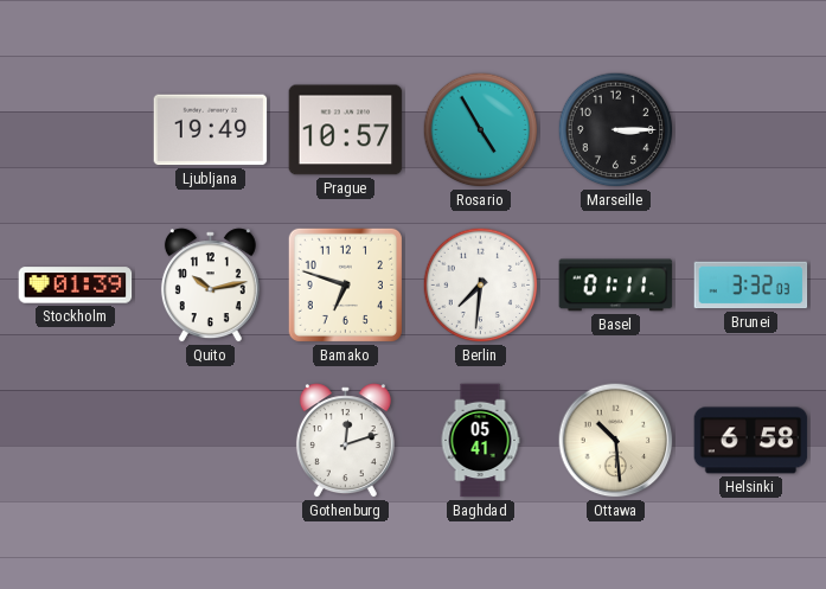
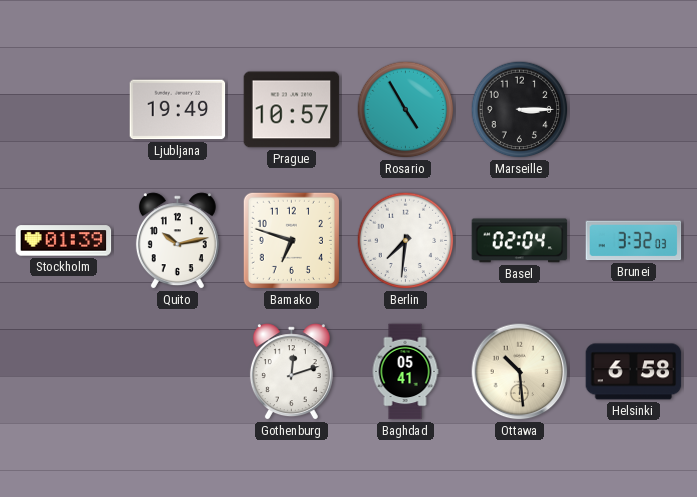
Basel: 01:11 -> 02:04
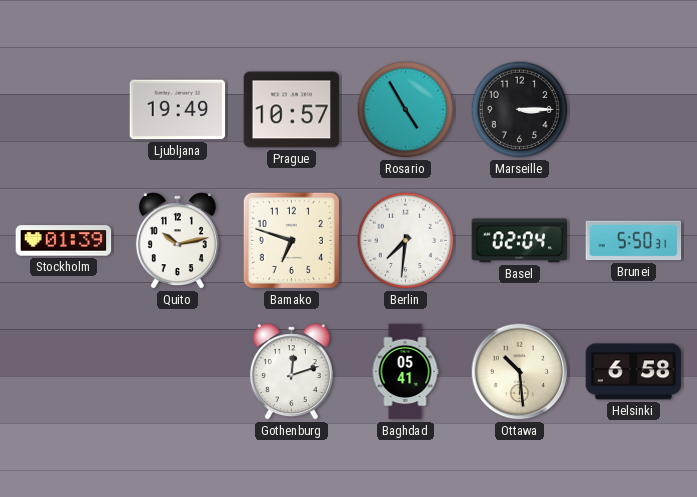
Brunei: 3:32 -> 5:50
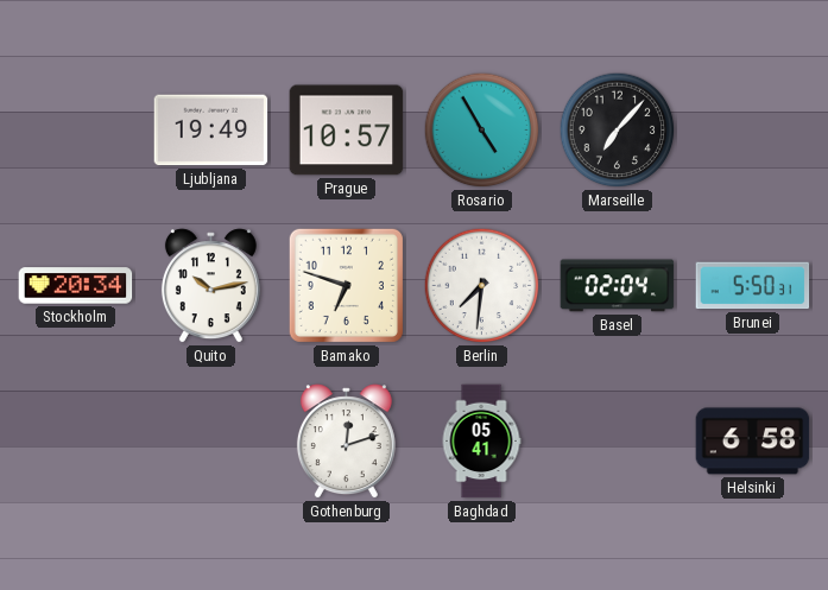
Marseille: 3:15 -> 7:07
Stockholm: 01:39 -> 20:34
Ottawa: 10:29 -> none
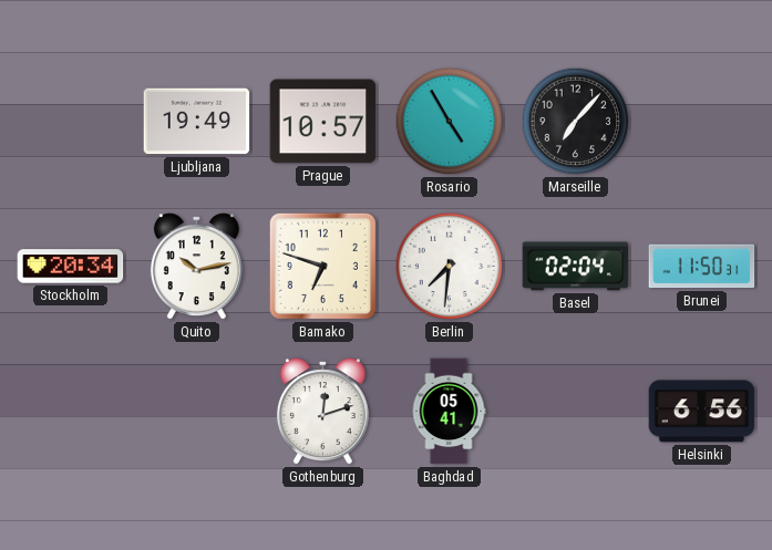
Brunei: 5:50 -> 11:50
Helsinki: 6:58 -> 6:56
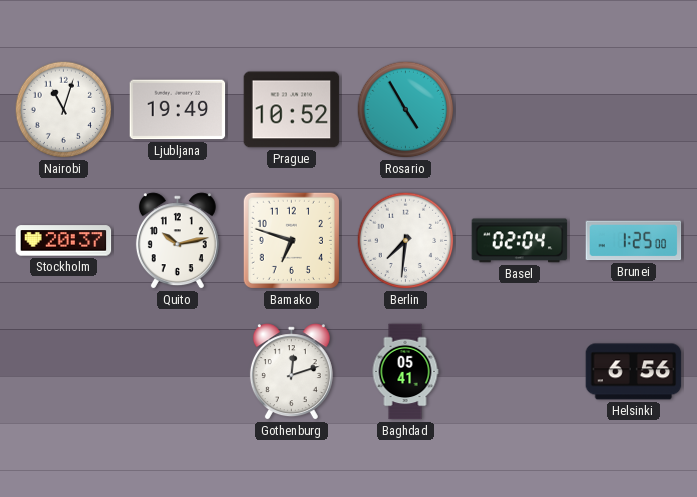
Nairobi: none -> 11:03
Prague: 10:57 -> 10:52
Marseille: 7:07 -> none
Stockholm: 20:34 -> 20:37
Brunei: 11:50 -> 1:25
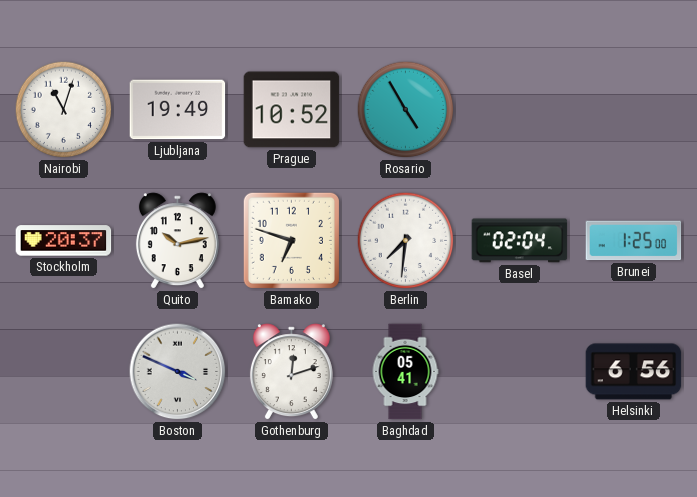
Boston: none -> 3:49
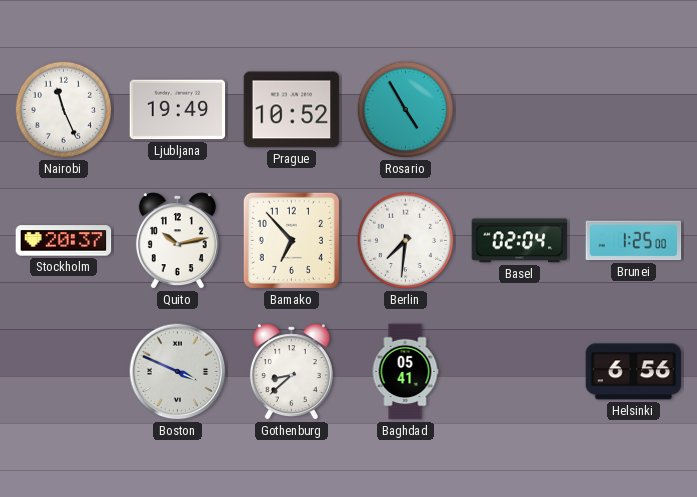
Nairobi: 11:03 -> 11:26
Bamako: 6:48 -> 6:53
Gothenburg: 12:12 -> 8:38
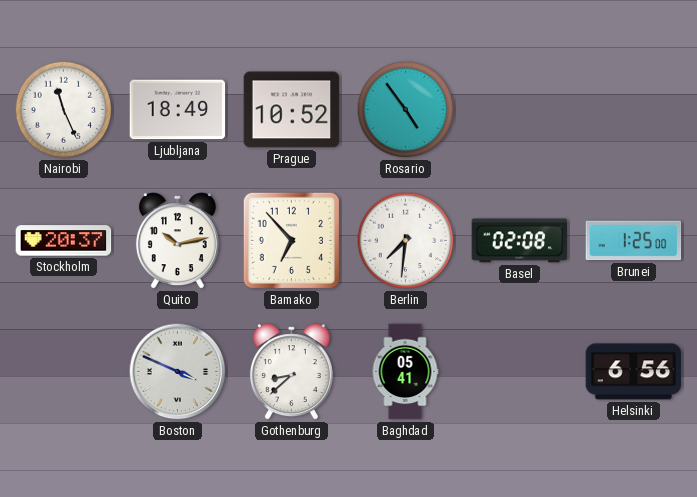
Ljubljana: 19:49 -> 18:49
Rosario: 4:55 -> 4:54
Basel: 02:04 -> 02:08
